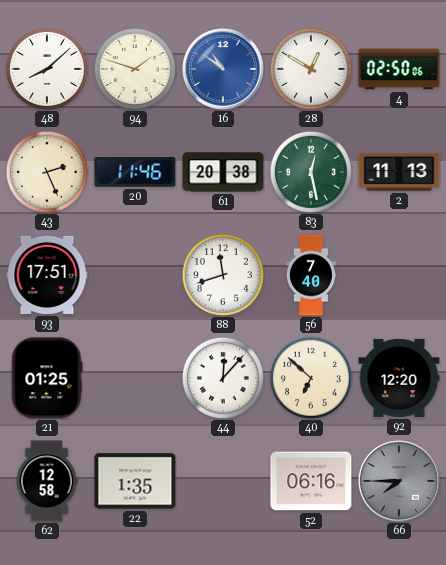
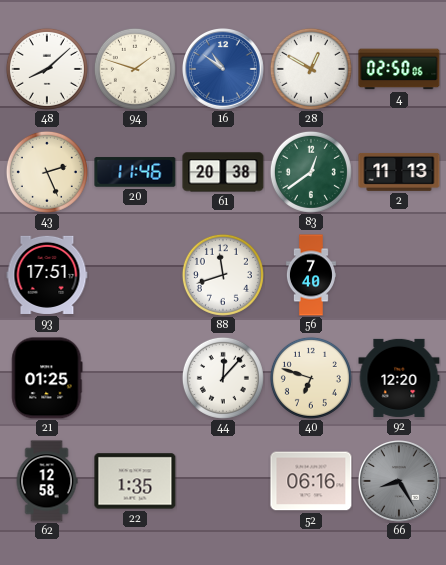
83: 12:28 -> 12:39
40: 6:52 -> 6:48
66: 7:45 -> 8:25
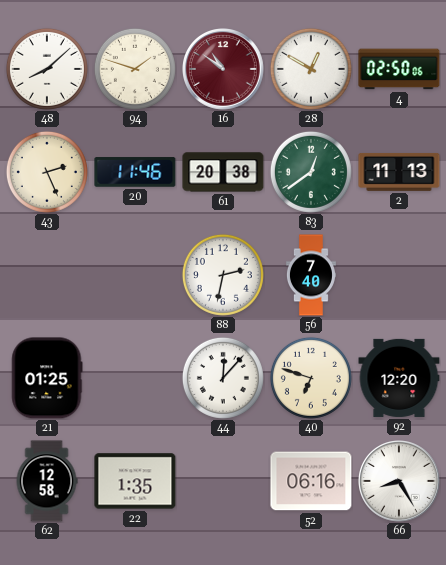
16 dial: blue -> burgundy
93: 17:51 -> none
88: 11:42 -> 2:32
66 dial: grey -> white
